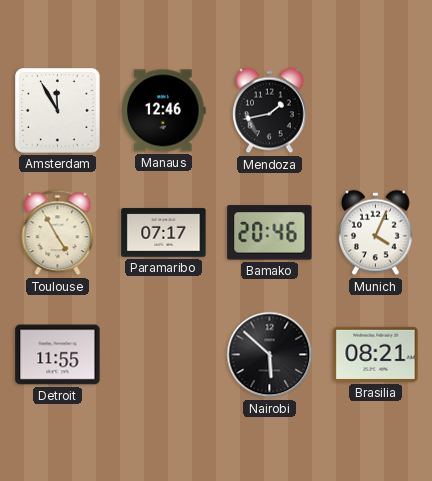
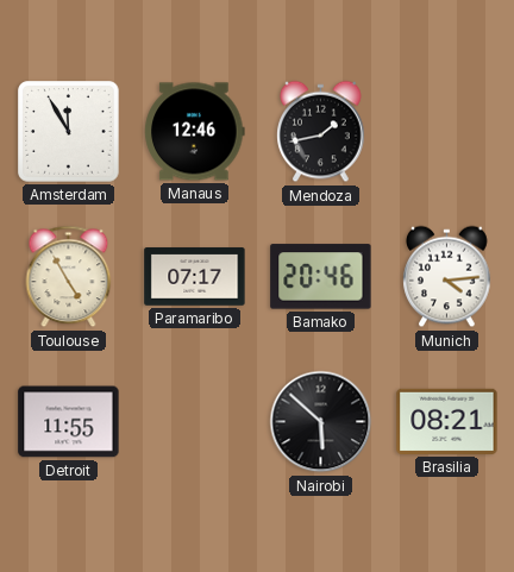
Munich: 4:04 -> 4:14
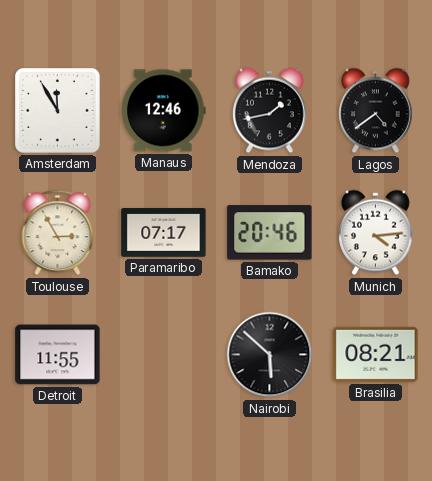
Lagos: none -> 4:39
Toulouse: 4:55 -> 2:55
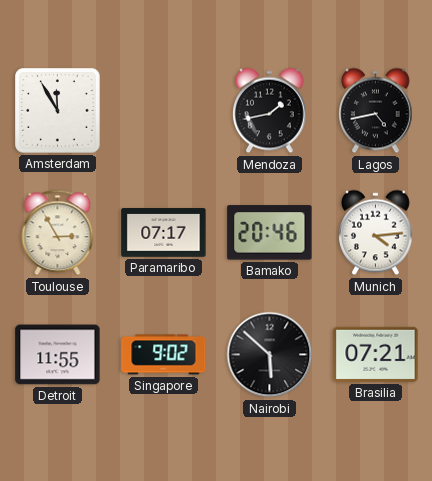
Manaus: 12:46 -> none
Lagos: 4:39 -> 4:43
Singapore: none -> 9:02
Brasilia: 08:21 -> 07:21
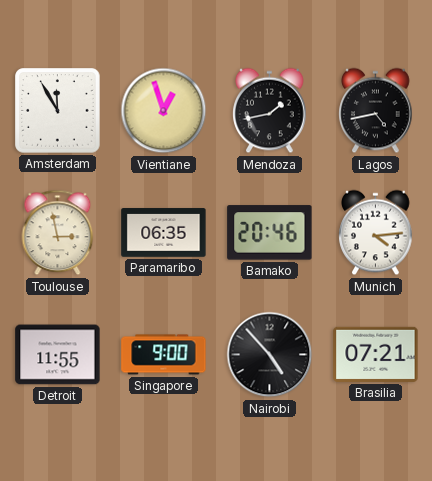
Vientiane: none -> 12:57
Toulouse: 2:55 -> 2:58
Paramaribo: 07:17 -> 06:35
Singapore: 9:02 -> 9:00
Nairobi: 5:52 -> 4:53
